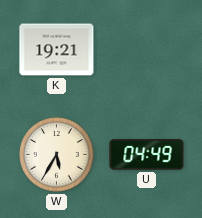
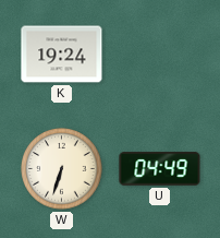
K: 19:21 -> 19:24
W: 5:35 -> 6:33
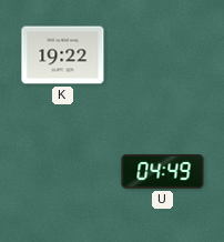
K: 19:24 -> 19:22
W: 6:33 -> none
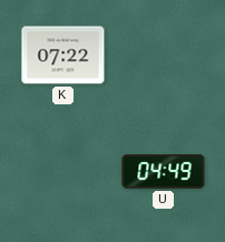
K: 19:22 -> 07:22
